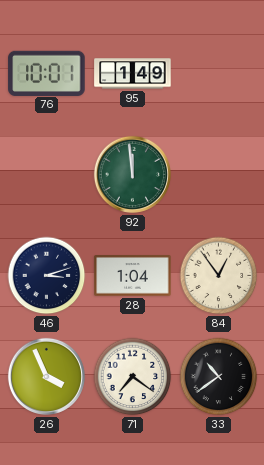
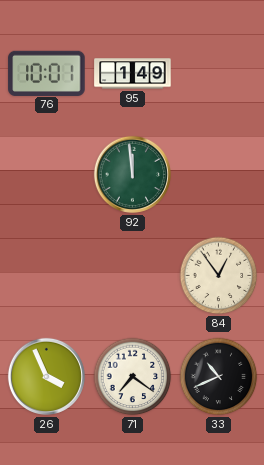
46: 3:12 -> none
28: 1:04 -> none
33: 10:39 -> 10:41
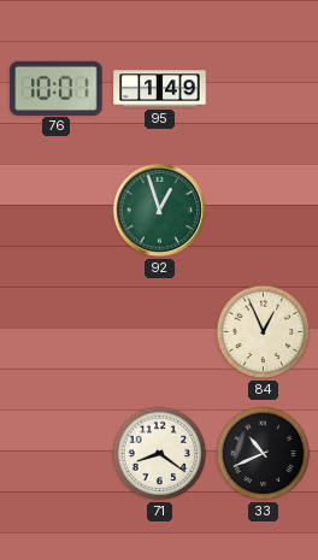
92: 11:59 -> 12:57
84: 12:54 -> 12:56
26: 3:56 -> none
71: 7:21 -> 8:21
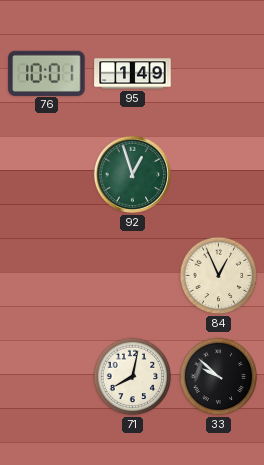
71: 8:21 -> 8:02
33: 10:41 -> 9:52
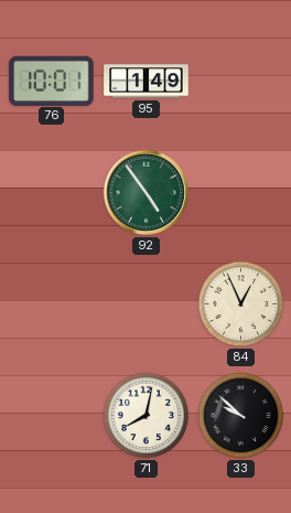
92: 12:57 -> 4:54
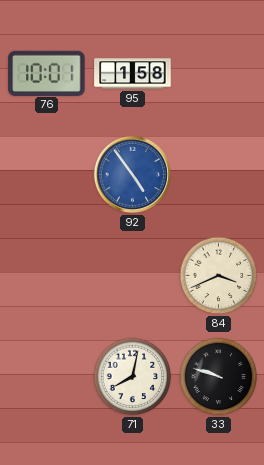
95: 1:49 -> 1:58
92 dial: green -> blue
84: 12:56 -> 3:41
33: 9:52 -> 9:48
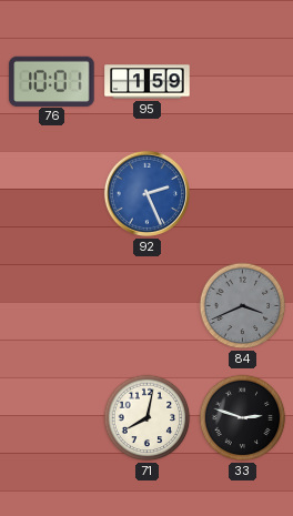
95: 1:58 -> 1:59
92: 4:54 -> 2:26
84 dial: cream -> grey
33: 9:48 -> 2:48
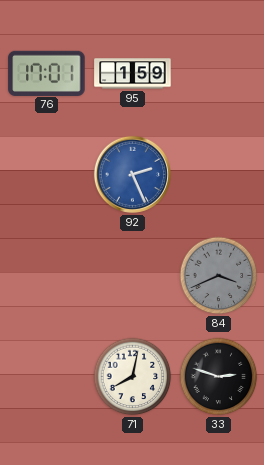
76: 10:01 -> 17:01
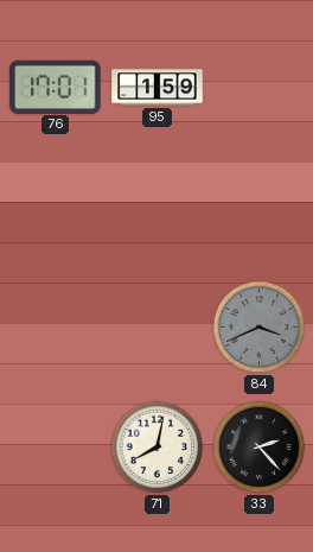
92: 2:26 -> none
33: 2:48 -> 2:23
